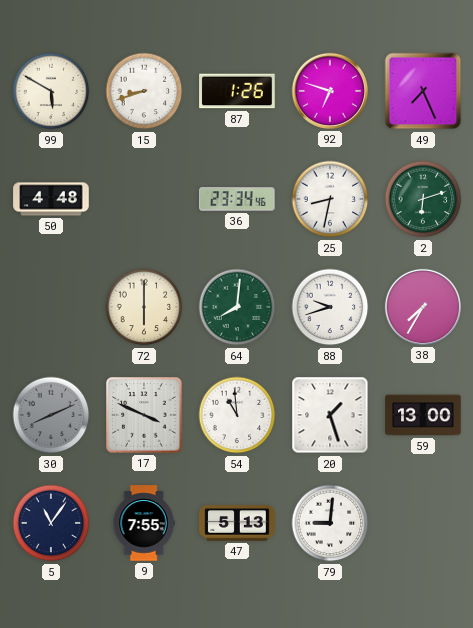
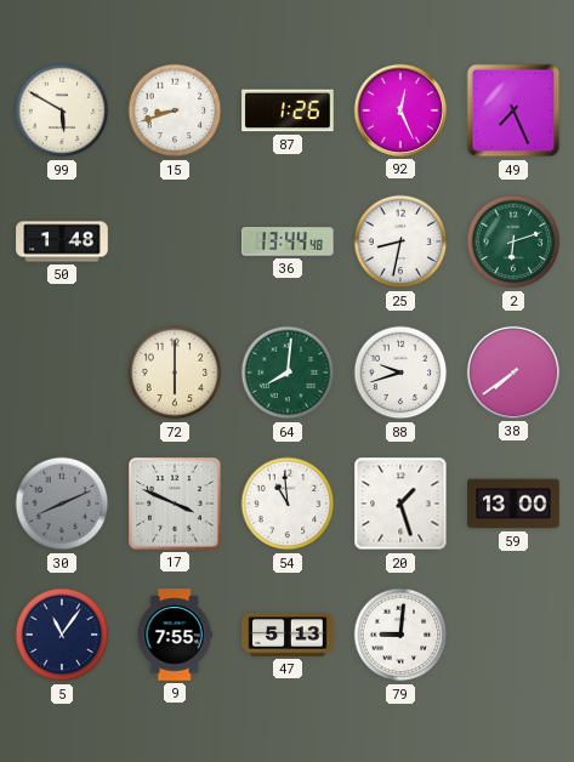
92: 6:48 -> 12:26
50: 4:48 -> 1:48
36: 23:34 -> 13:44
38: 7:35 -> 7:39
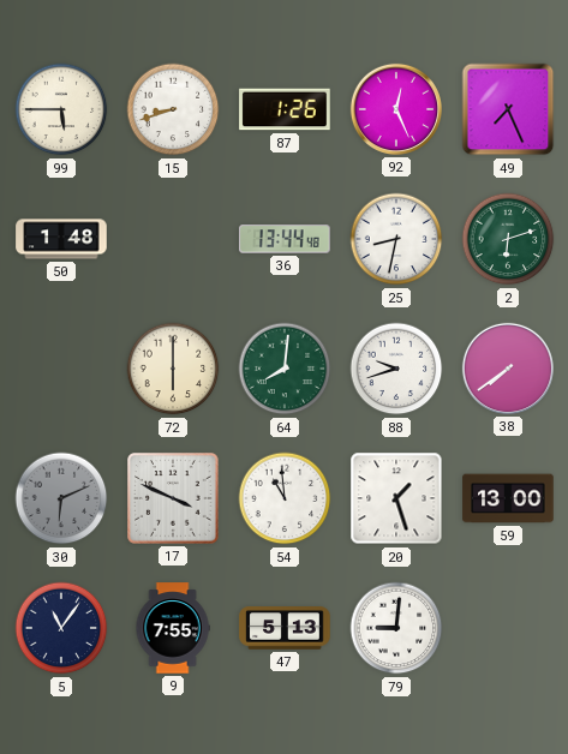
99: 5:50 -> 5:45
30: 8:11 -> 6:11
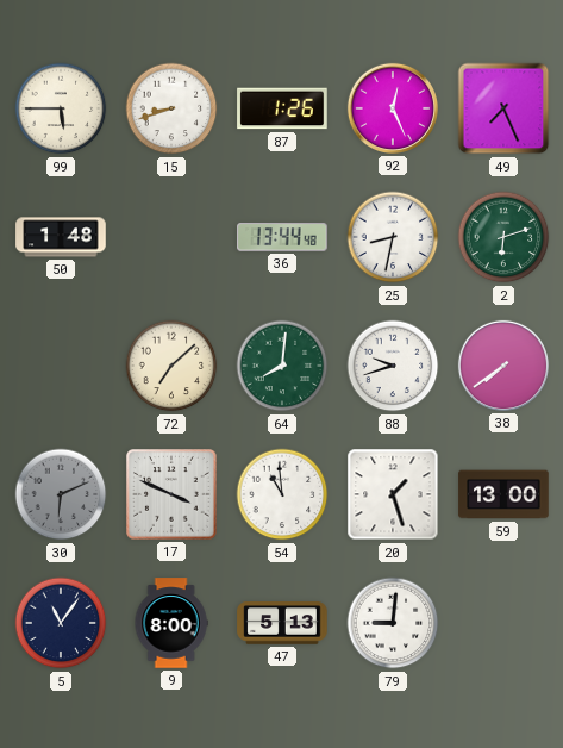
72: 6:00 -> 7:08
9: 7:55 -> 8:00
